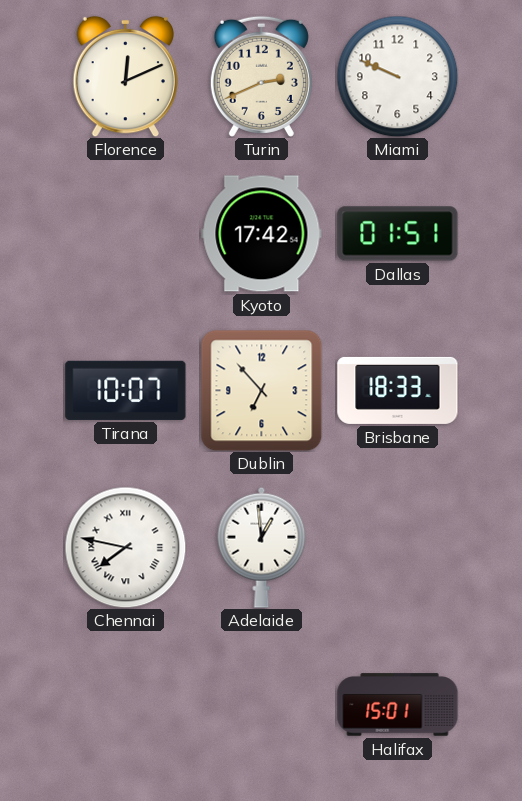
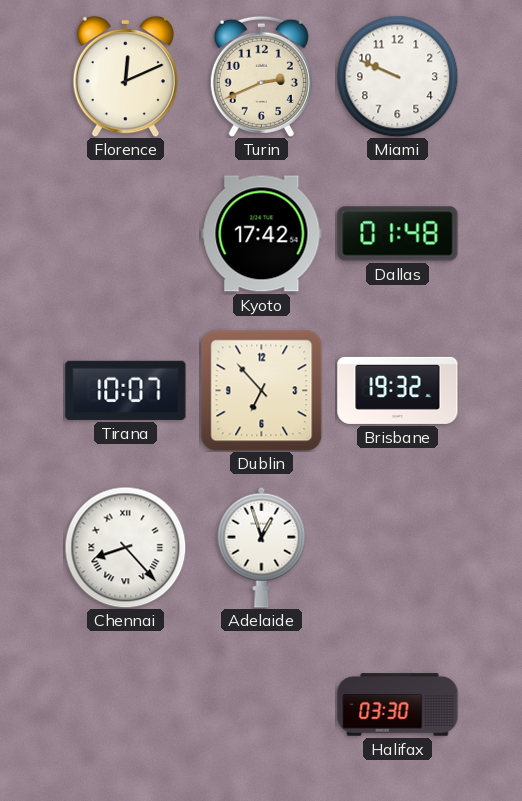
Dallas: 01:51 -> 01:48
Brisbane: 18:33 -> 19:32
Chennai: 7:47 -> 8:23
Adelaide: 12:59 -> 12:57
Halifax: 15:01 -> 03:30
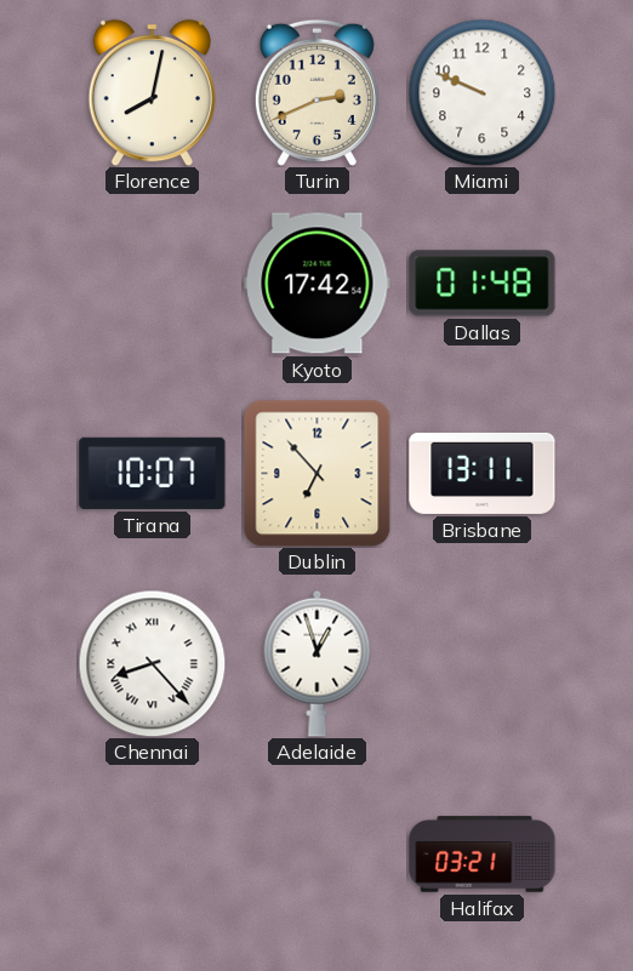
Florence: 12:11 -> 8:02
Brisbane: 19:32 -> 13:11
Halifax: 03:30 -> 03:21
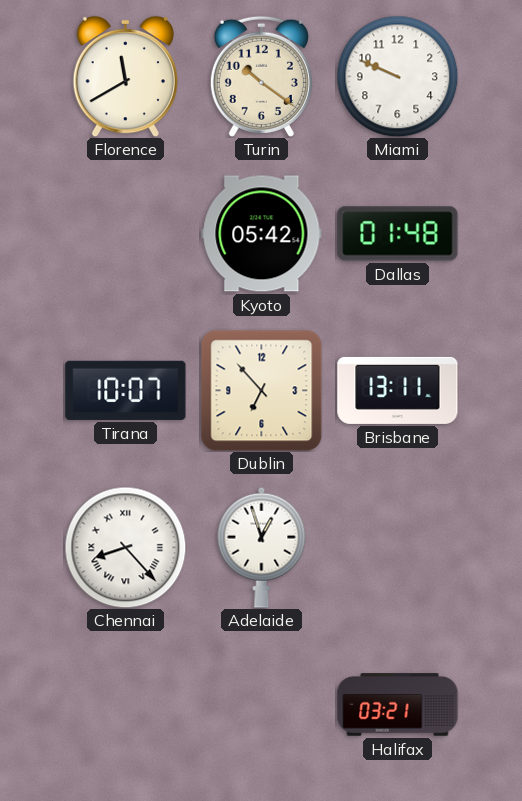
Florence: 8:02 -> 11:40
Turin: 2:41 -> 10:21
Kyoto: 17:42 -> 05:42
